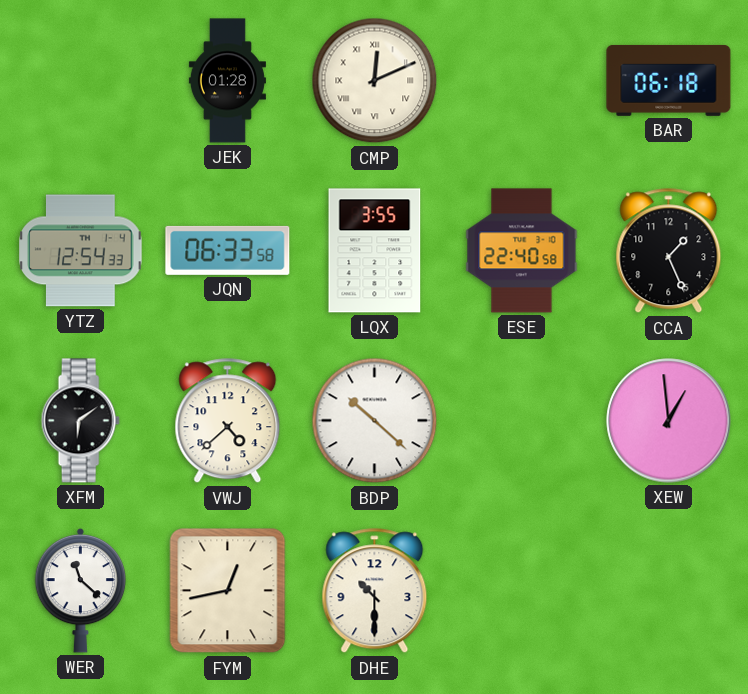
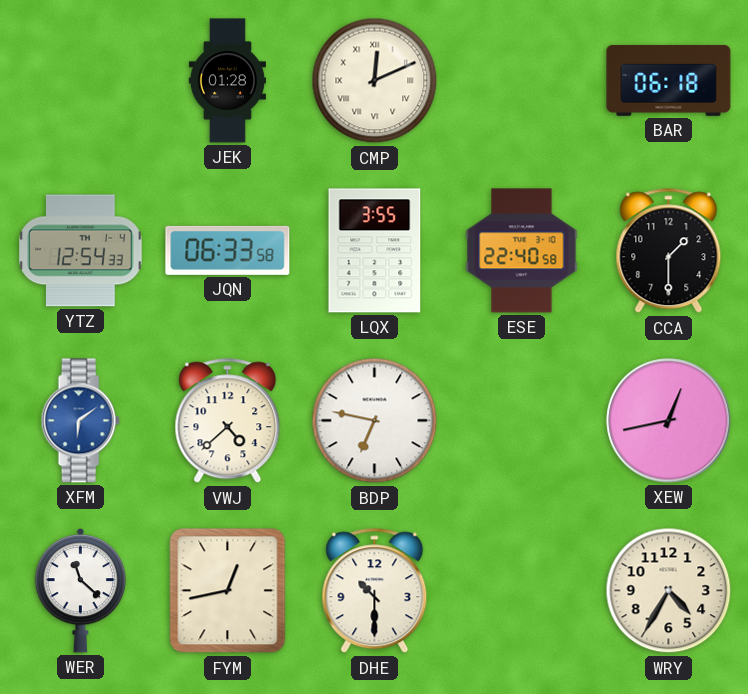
CCA: 1:26 -> 1:30
XFM dial: black -> blue
BDP: 10:22 -> 6:47
XEW: 12:59 -> 12:43
WRY: none -> 4:35
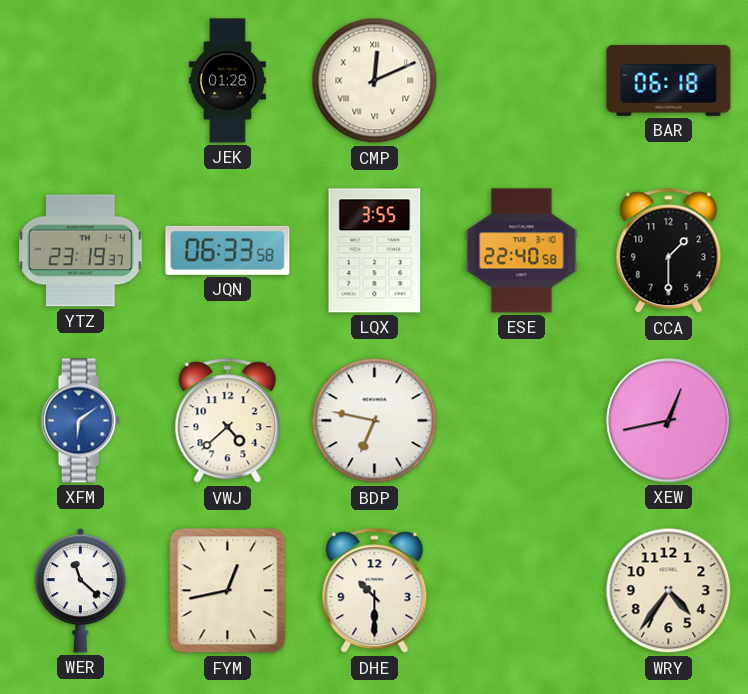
YTZ: 12:54 -> 23:19
WRY: 4:35 -> 4:36
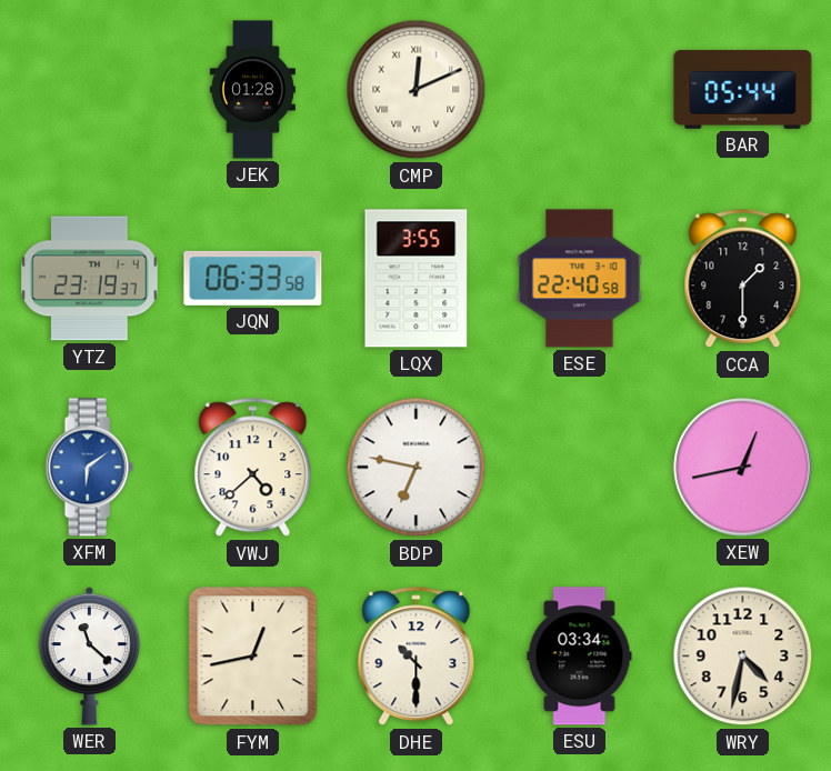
BAR: 06:18 -> 05:44
ESU: none -> 03:34
WRY: 4:36 -> 4:32
